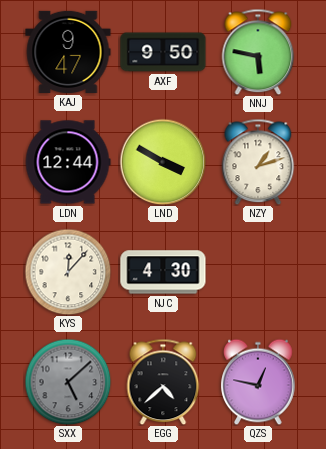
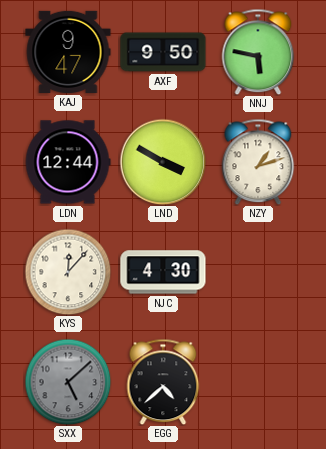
QZS: 12:47 -> none
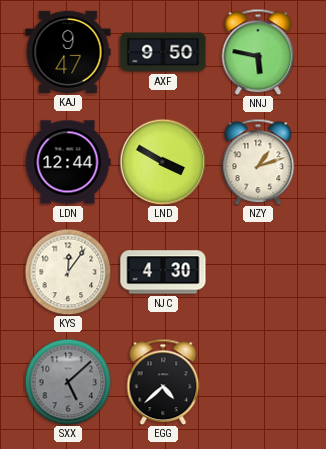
KYS: 12:07 -> 12:06
